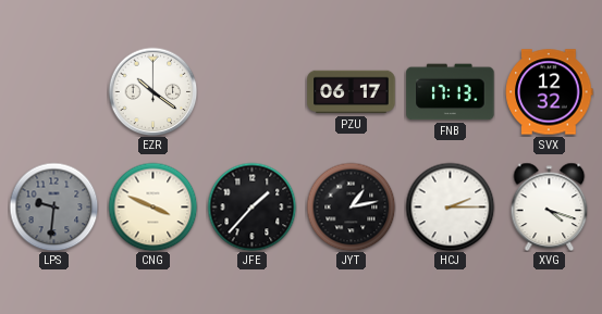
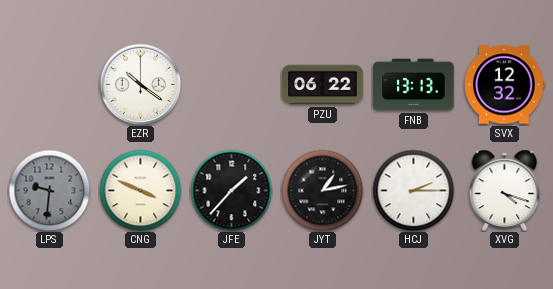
PZU: 06:17 -> 06:22
FNB: 17:13 -> 13:13
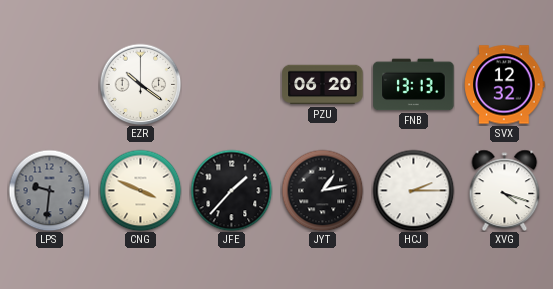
PZU: 06:22 -> 06:20
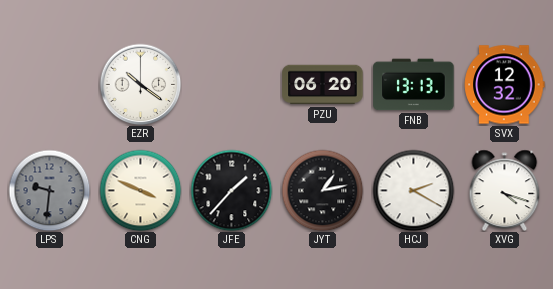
HCJ: 2:15 -> 2:20
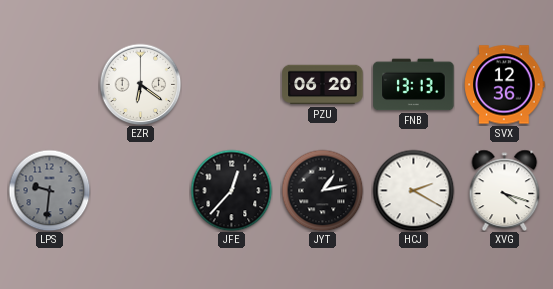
EZR: 10:21 -> 6:21
SVX: 12:32 -> 12:36
CNG: 3:49 -> none
JFE: 1:37 -> 12:37
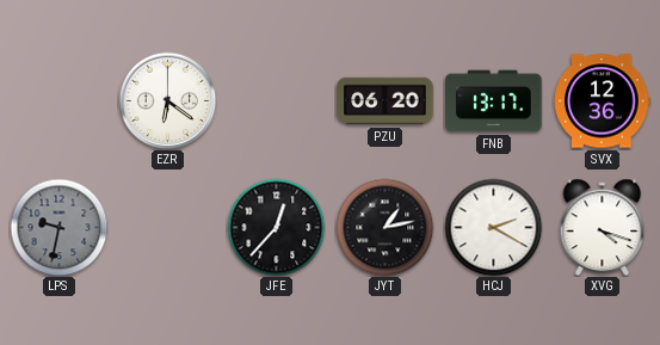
FNB: 13:13 -> 13:17
LPS: 9:31 -> 9:32
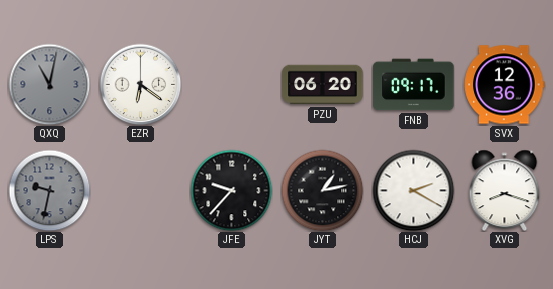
QXQ: none -> 11:02
FNB: 13:17 -> 09:17
JFE: 12:37 -> 9:37
XVG: 4:18 -> 8:18
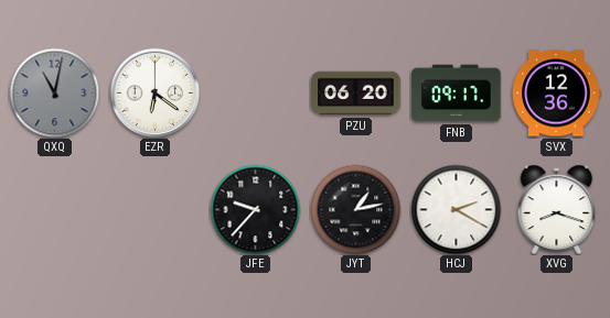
LPS: 9:32 -> none
